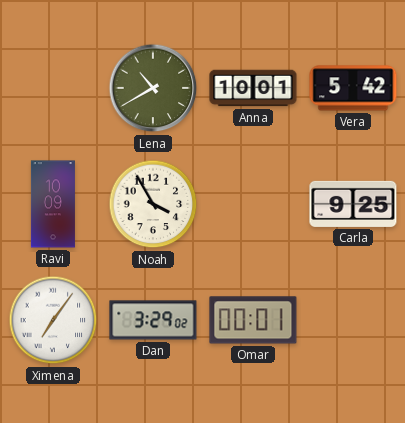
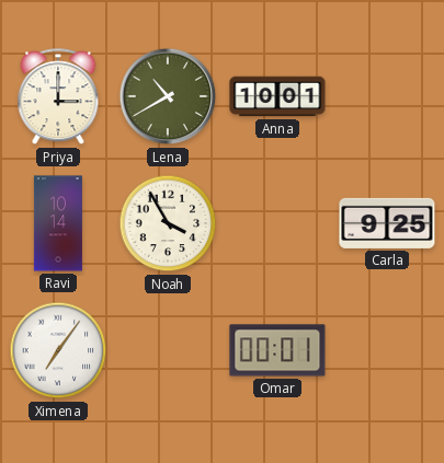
Priya: none -> 3:00
Vera: 5:42 -> none
Ravi: 10:09 -> 10:14
Dan: 3:29 -> none
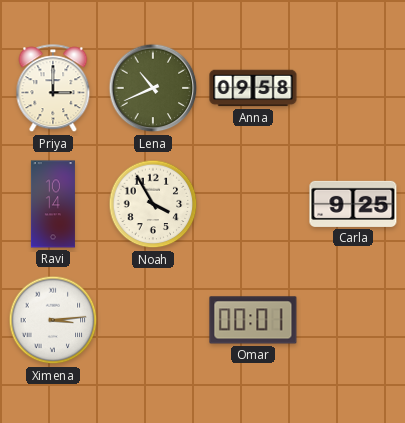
Lena: 10:40 -> 10:41
Anna: 10:01 -> 09:58
Ximena: 7:06 -> 3:14
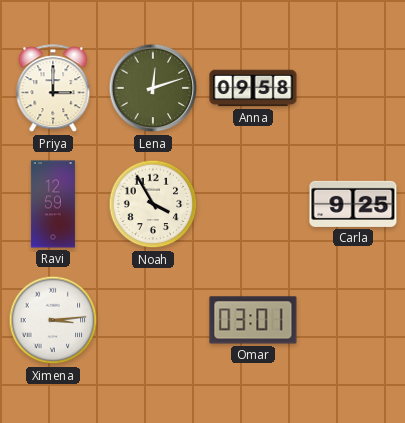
Lena: 10:41 -> 12:12
Ravi: 10:14 -> 12:59
Omar: 00:01 -> 03:01
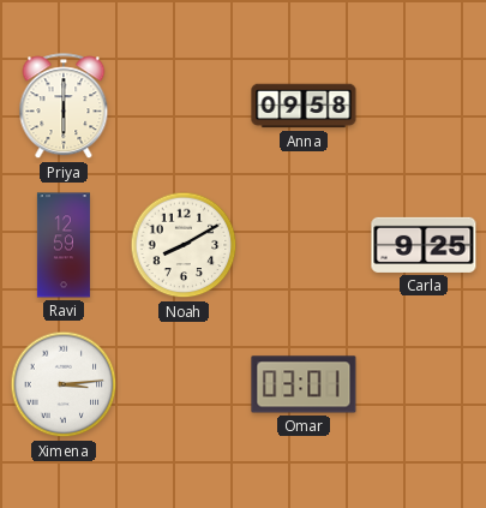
Priya: 3:00 -> 6:00
Lena: 12:12 -> none
Noah: 3:55 -> 8:10
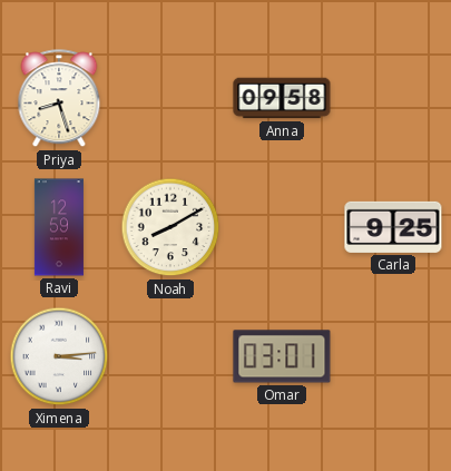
Priya: 6:00 -> 8:27
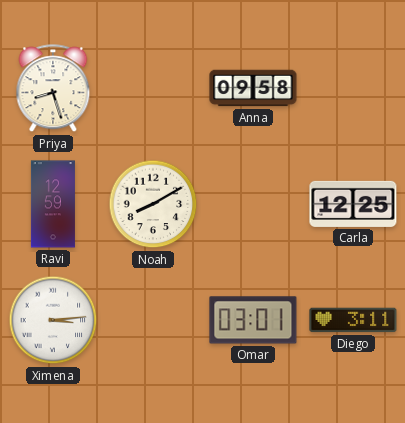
Carla: 9:25 -> 12:25
Diego: none -> 3:11
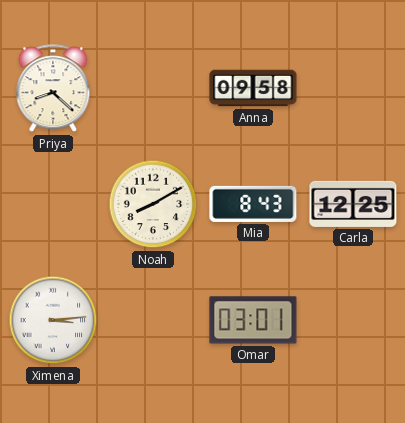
Priya: 8:27 -> 8:22
Ravi: 12:59 -> none
Mia: none -> 8:43
Diego: 3:11 -> none
